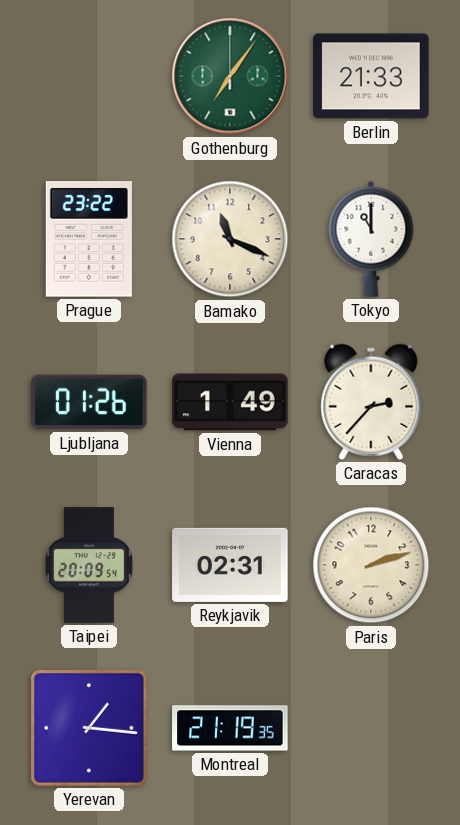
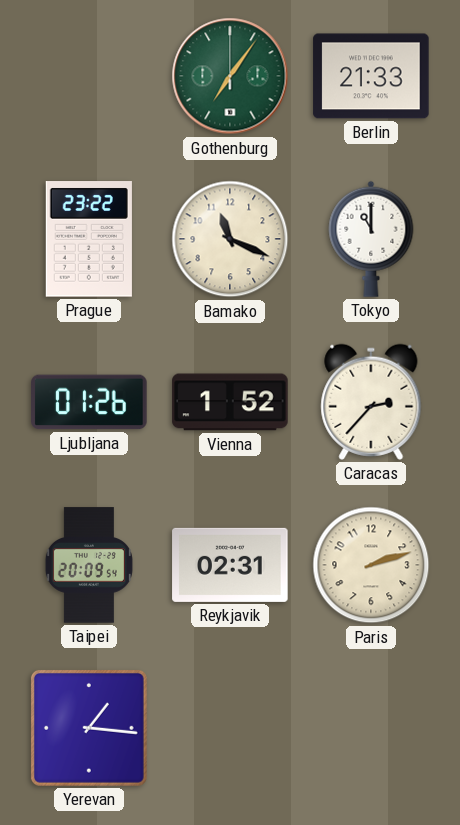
Vienna: 1:49 -> 1:52
Montreal: 21:19 -> none
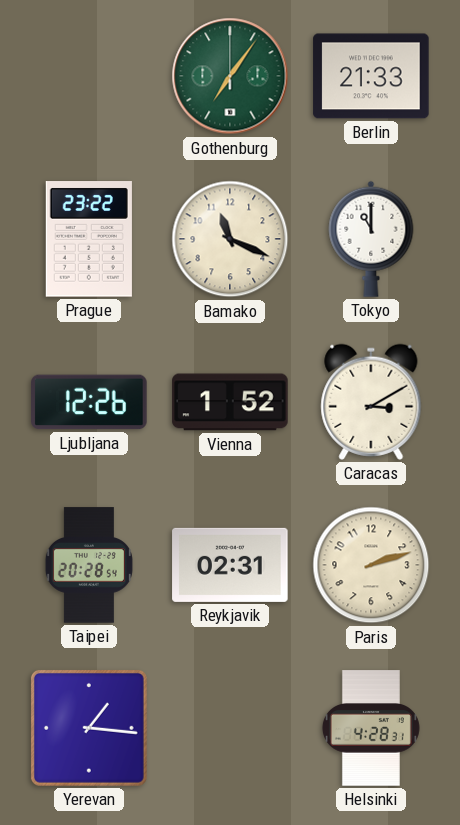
Ljubljana: 01:26 -> 12:26
Caracas: 2:37 -> 3:10
Taipei: 20:09 -> 20:28
Helsinki: none -> 4:28
